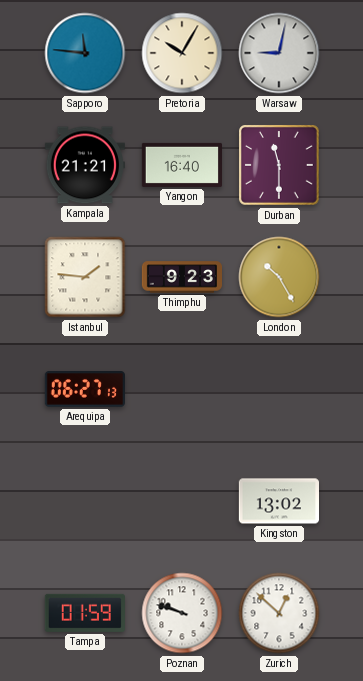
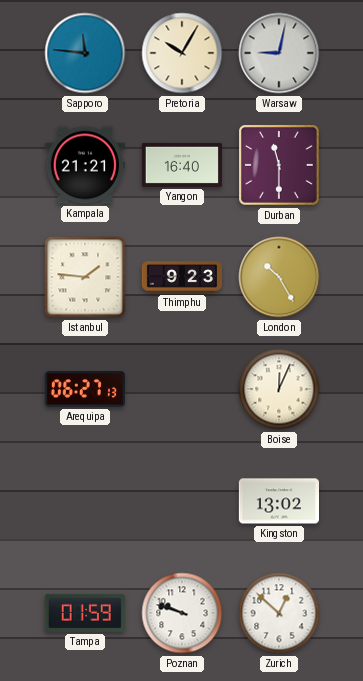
Boise: none -> 12:04
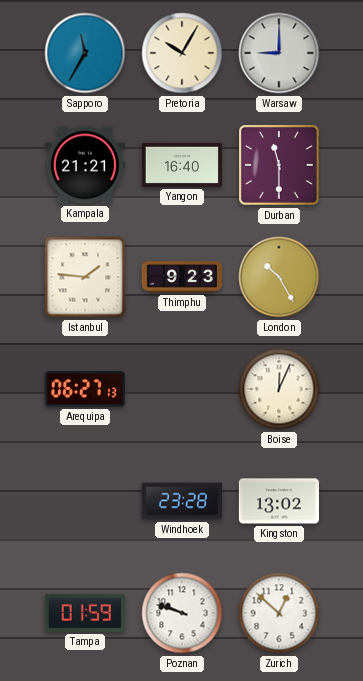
Sapporo: 11:46 -> 11:35
Warsaw: 9:02 -> 9:00
Windhoek: none -> 23:28
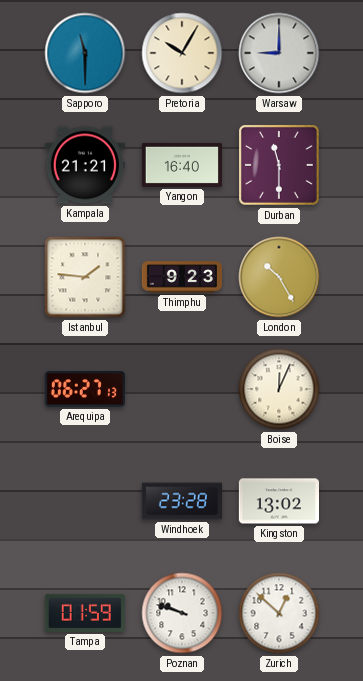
Sapporo: 11:35 -> 11:30
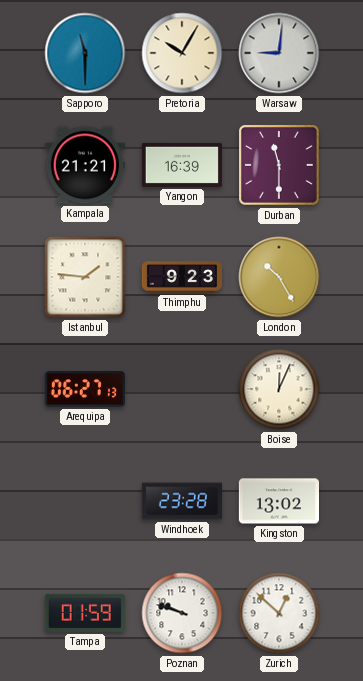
Warsaw: 9:00 -> 9:01
Yangon: 16:40 -> 16:39
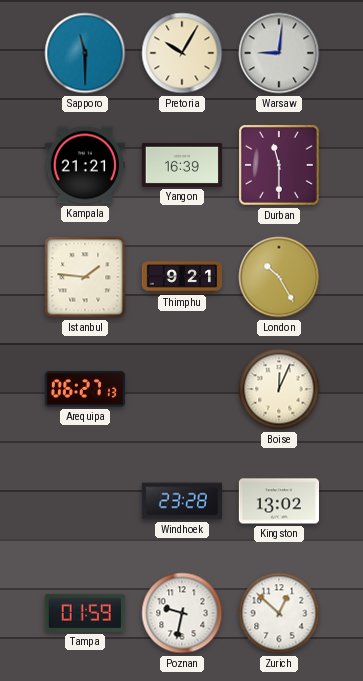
Thimphu: 9:23 -> 9:21
Poznan: 9:48 -> 9:32
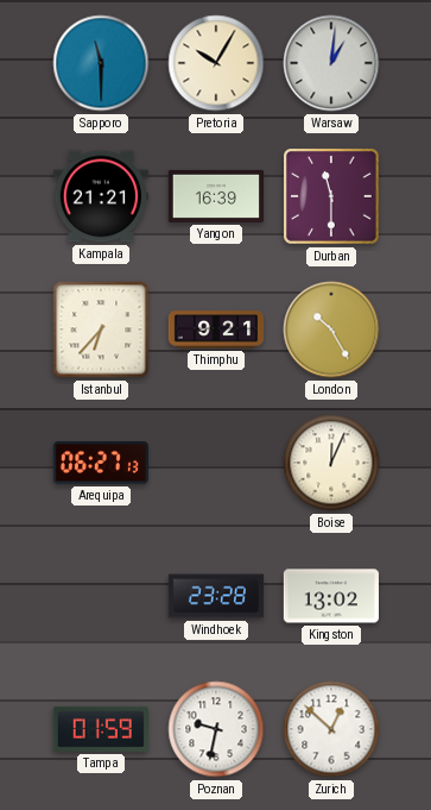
Warsaw: 9:01 -> 1:01
Istanbul: 1:46 -> 6:37
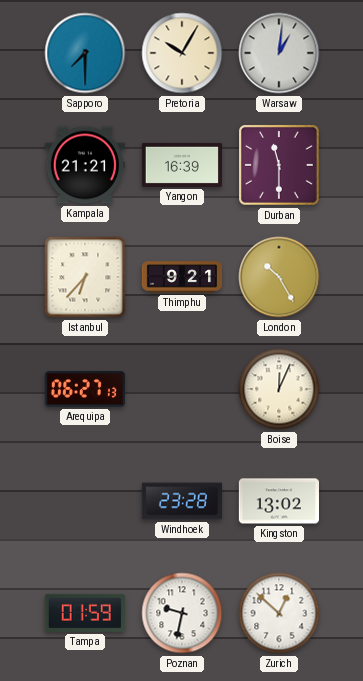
Sapporo: 11:30 -> 7:30
